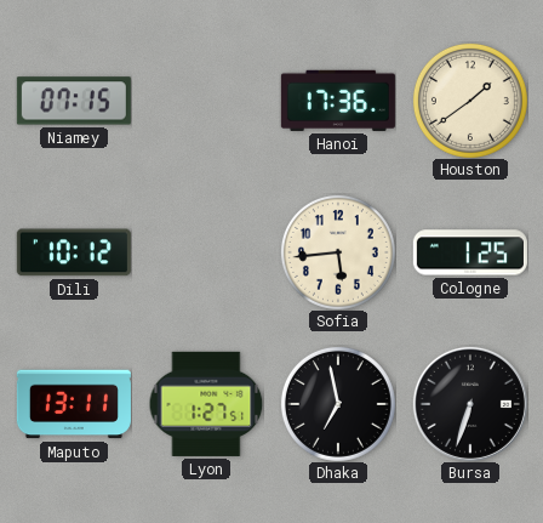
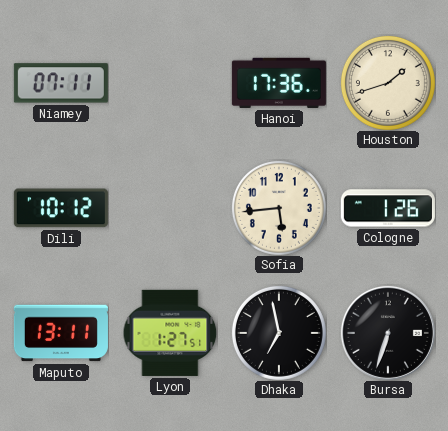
Niamey: 07:15 -> 07:11
Houston: 1:39 -> 1:42
Cologne: 1:25 -> 1:26
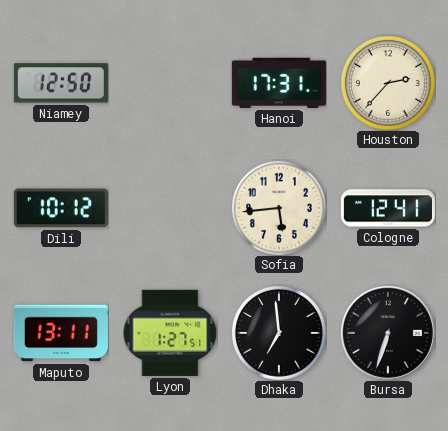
Niamey: 07:11 -> 12:50
Hanoi: 17:36 -> 17:31
Houston: 1:42 -> 2:37
Cologne: 1:26 -> 12:41
Dhaka: 6:58 -> 6:59
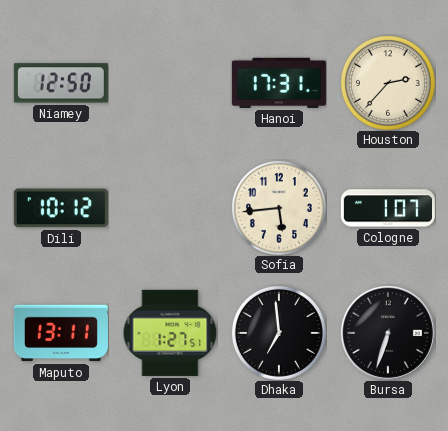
Cologne: 12:41 -> 1:07
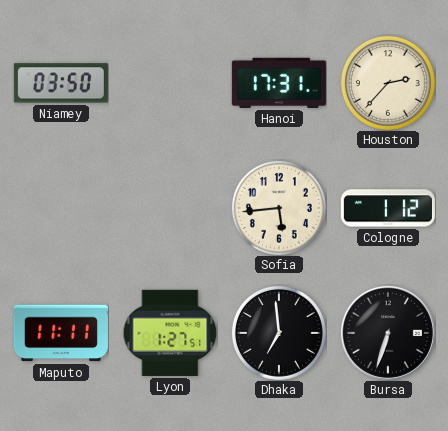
Niamey: 12:50 -> 03:50
Dili: 10:12 -> none
Cologne: 1:07 -> 1:12
Maputo: 13:11 -> 11:11
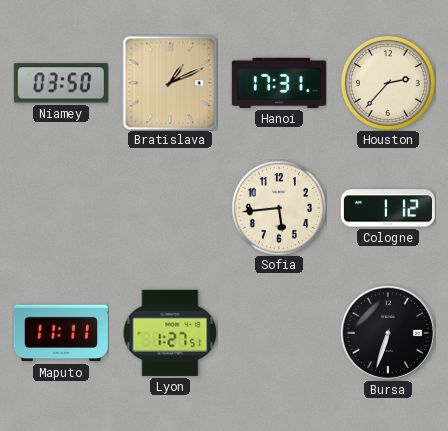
Bratislava: none -> 1:11
Dhaka: 6:59 -> none
